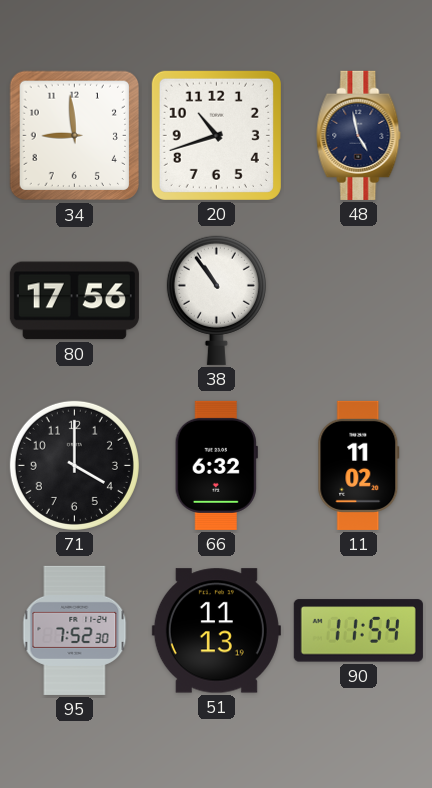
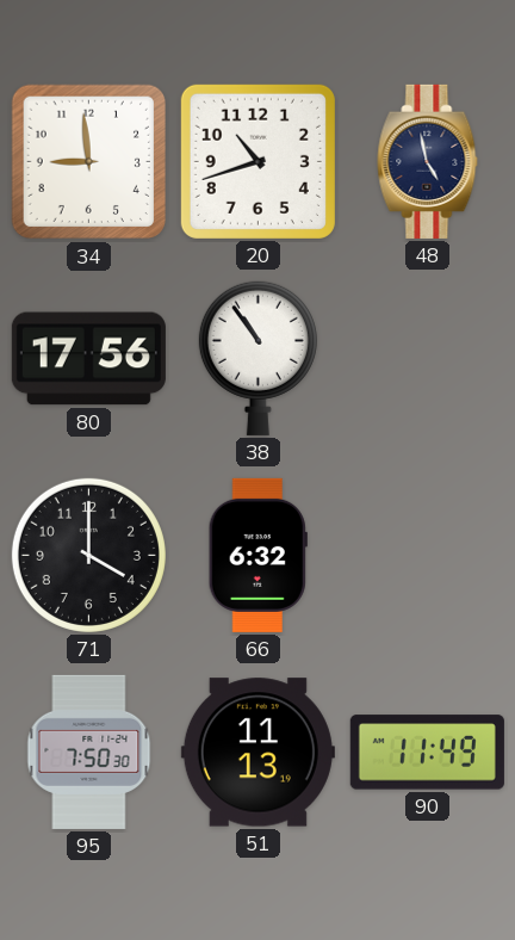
11: 11:02 -> none
95: 7:52 -> 7:50
90: 11:54 -> 11:49
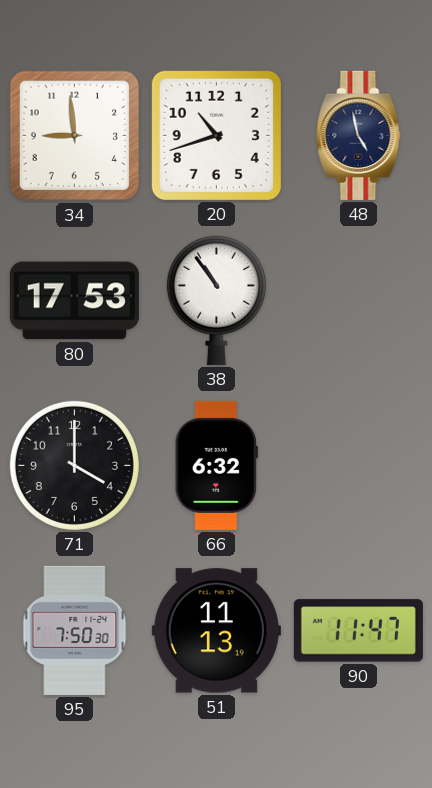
80: 17:56 -> 17:53
90: 11:49 -> 11:47
